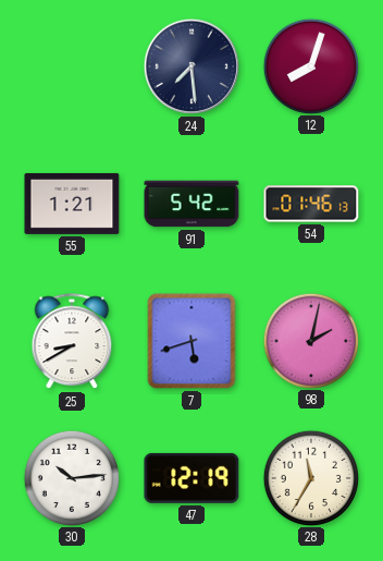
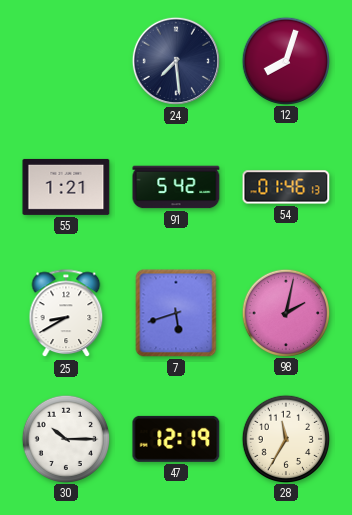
30: 10:14 -> 10:15
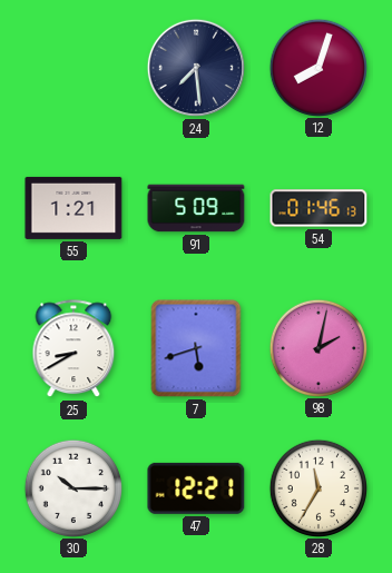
91: 5:42 -> 5:09
47: 12:19 -> 12:21
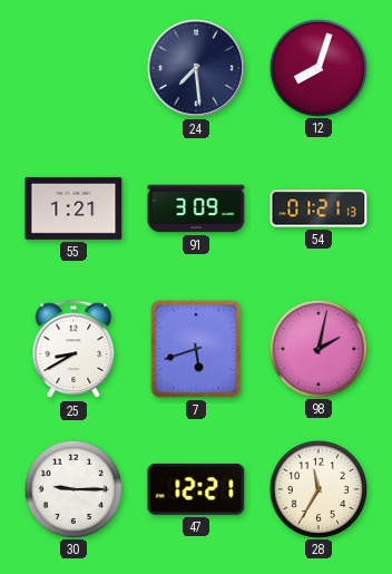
91: 5:09 -> 3:09
54: 01:46 -> 01:21
30: 10:15 -> 9:15
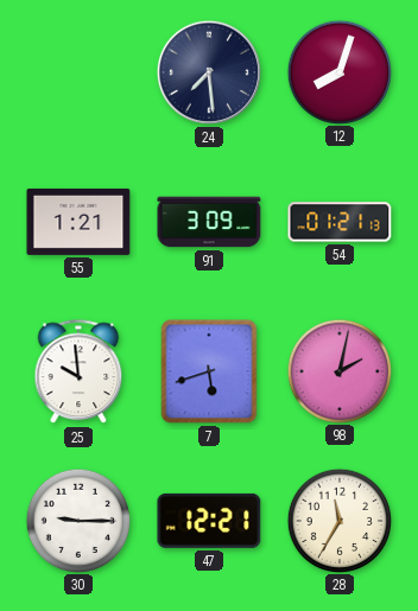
25: 8:40 -> 9:59
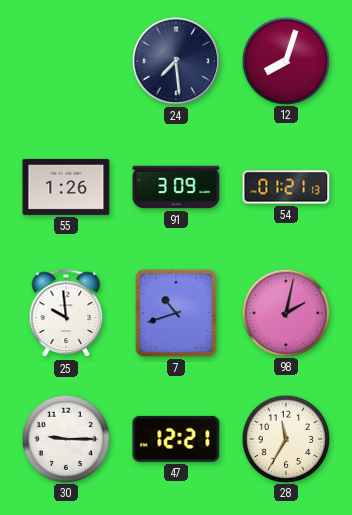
55: 1:21 -> 1:26
7: 5:42 -> 10:42
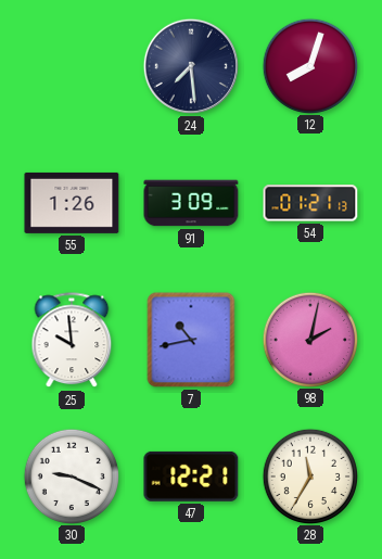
7: 10:42 -> 10:43
30: 9:15 -> 9:19
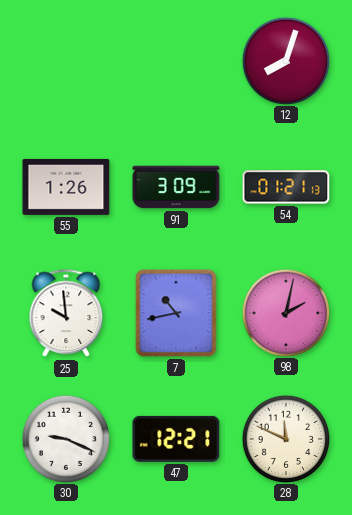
24: 7:29 -> none
28: 11:35 -> 11:49
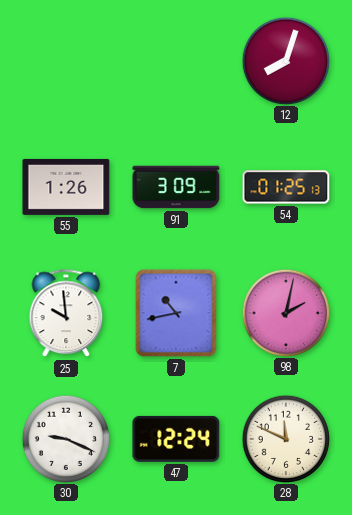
54: 01:21 -> 01:25
47: 12:21 -> 12:24
